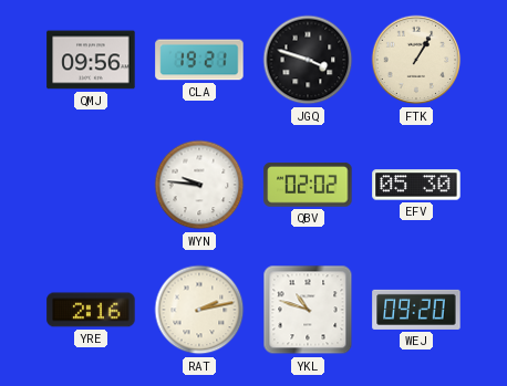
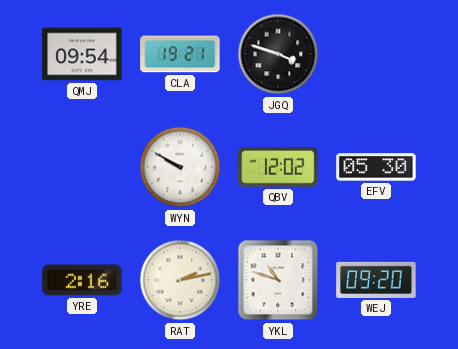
QMJ: 09:56 -> 09:54
FTK: 1:05 -> none
WYN: 9:46 -> 9:50
QBV: 02:02 -> 12:02
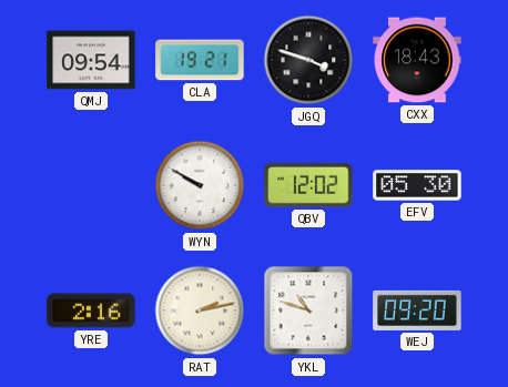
CXX: none -> 18:43
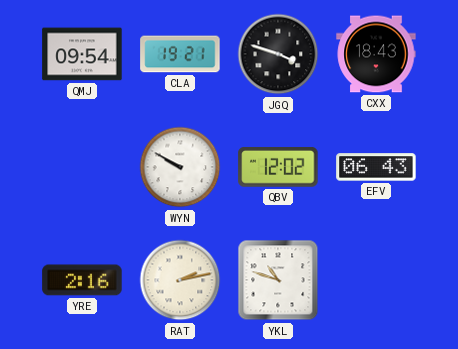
EFV: 05:30 -> 06:43
WEJ: 09:20 -> none
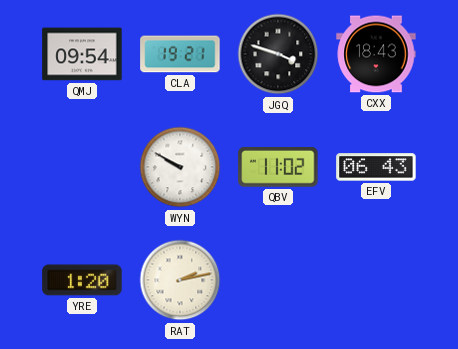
QBV: 12:02 -> 11:02
YRE: 2:16 -> 1:20
YKL: 10:48 -> none
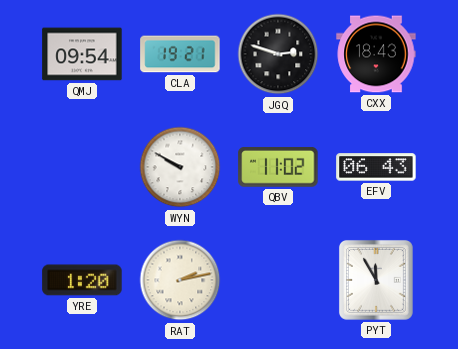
JGQ: 3:48 -> 2:48
PYT: none -> 11:55
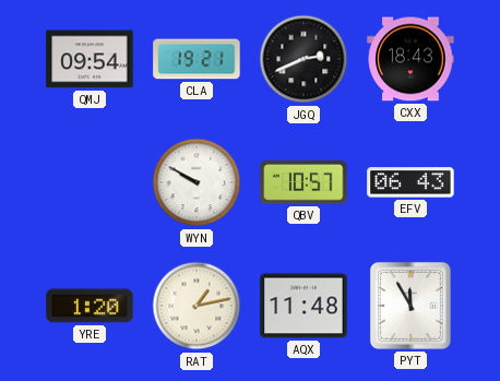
JGQ: 2:48 -> 2:41
QBV: 11:02 -> 10:57
RAT: 2:13 -> 1:13
AQX: none -> 11:48
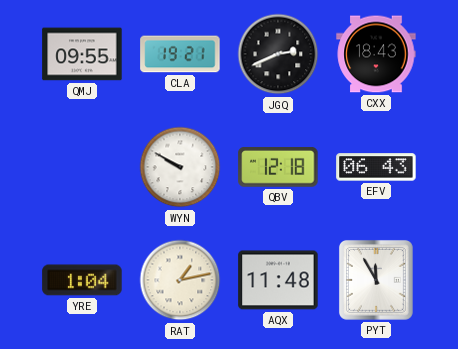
QMJ: 09:54 -> 09:55
QBV: 10:57 -> 12:18
YRE: 1:20 -> 1:04
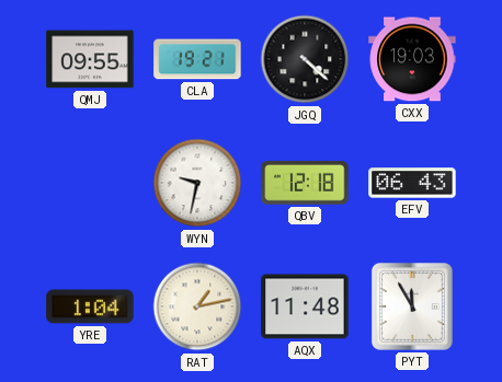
JGQ: 2:41 -> 4:22
CXX: 18:43 -> 19:03
WYN: 9:50 -> 9:32
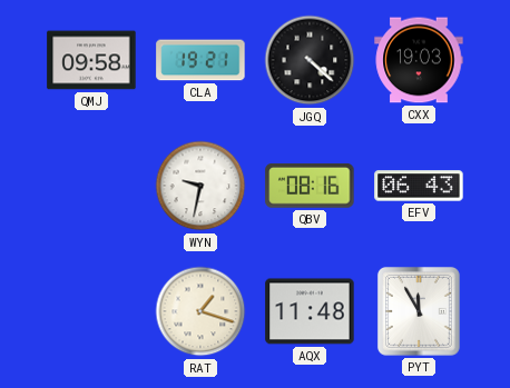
QMJ: 09:55 -> 09:58
QBV: 12:18 -> 08:16
YRE: 1:04 -> none
RAT: 1:13 -> 1:18
